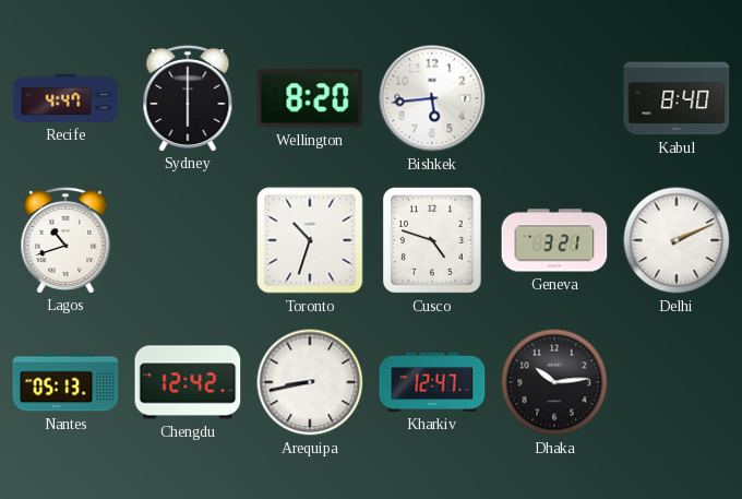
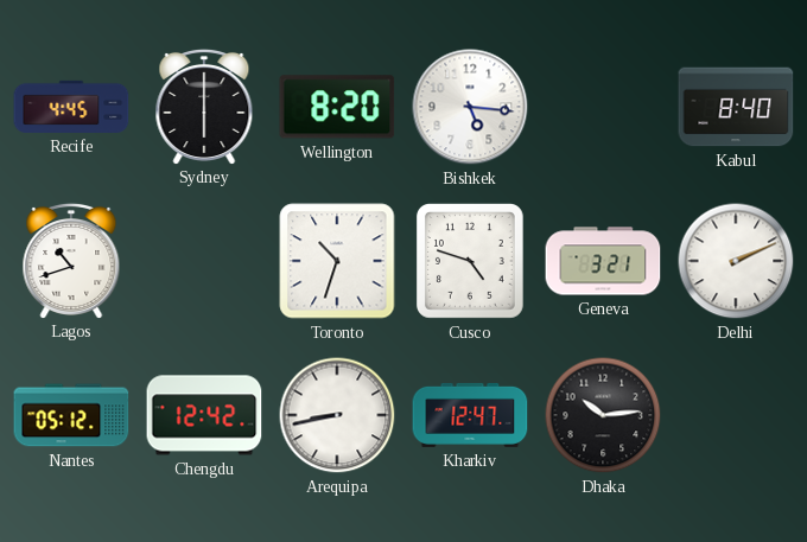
Recife: 4:47 -> 4:45
Bishkek: 5:44 -> 5:16
Nantes: 05:13 -> 05:12
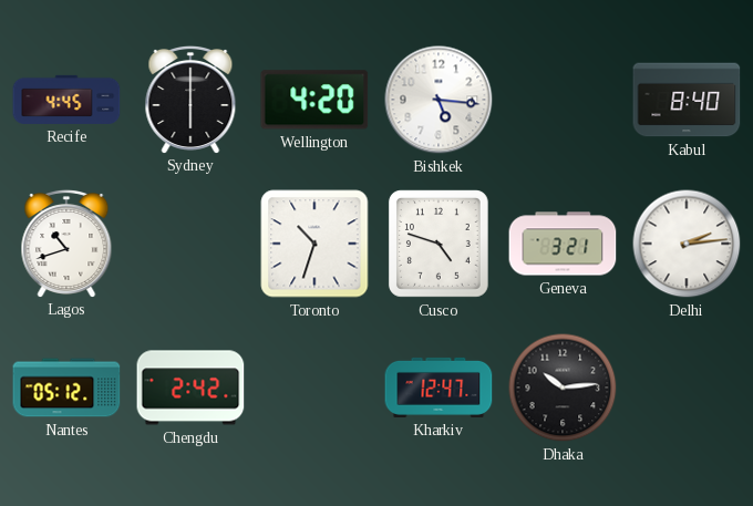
Wellington: 8:20 -> 4:20
Delhi: 2:11 -> 2:14
Chengdu: 12:42 -> 2:42
Arequipa: 8:43 -> none
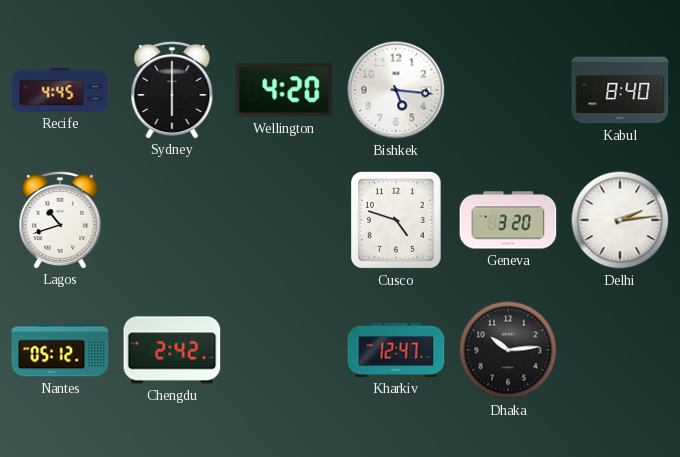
Toronto: 10:33 -> none
Geneva: 3:21 -> 3:20
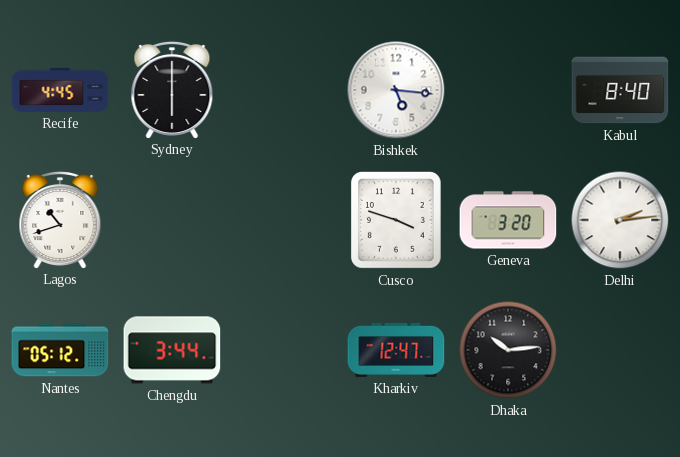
Wellington: 4:20 -> none
Cusco: 4:48 -> 3:48
Chengdu: 2:42 -> 3:44
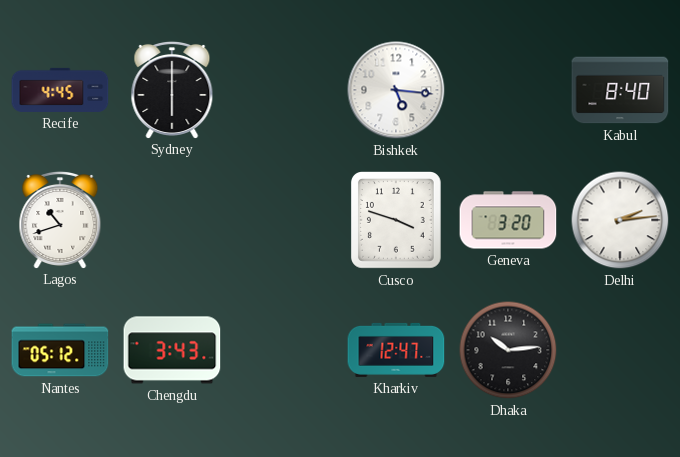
Chengdu: 3:44 -> 3:43
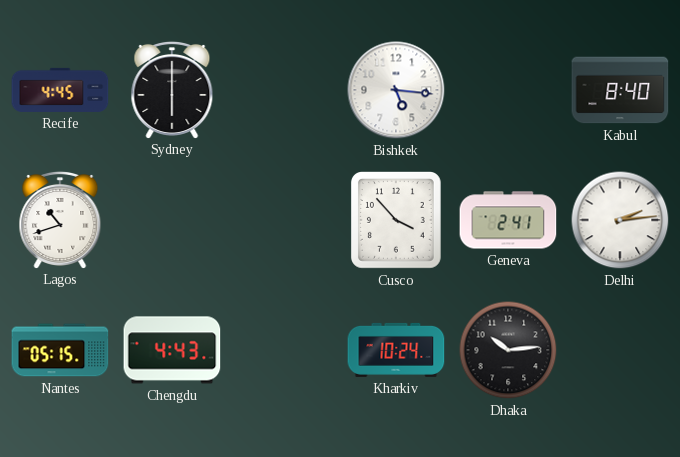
Cusco: 3:48 -> 3:53
Geneva: 3:20 -> 2:41
Nantes: 05:12 -> 05:15
Chengdu: 3:43 -> 4:43
Kharkiv: 12:47 -> 10:24
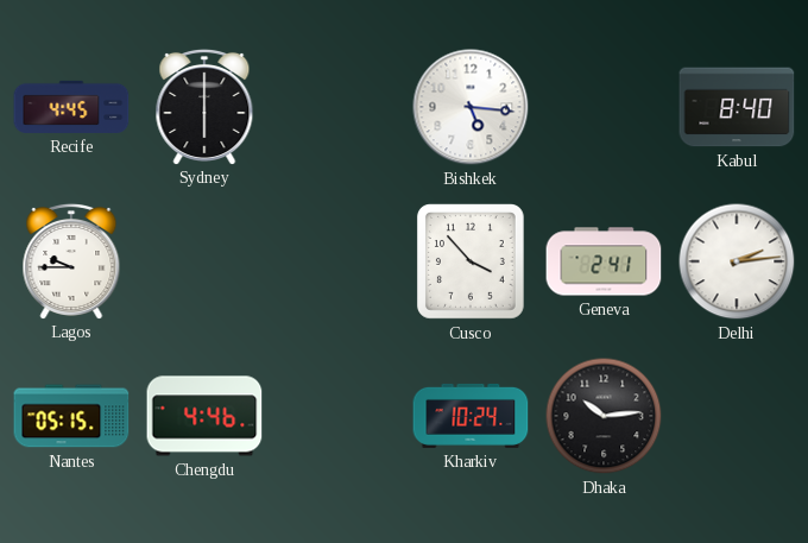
Lagos: 10:42 -> 9:45
Chengdu: 4:43 -> 4:46
